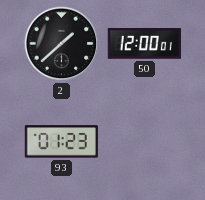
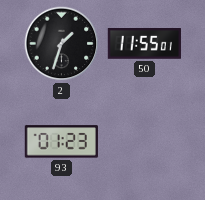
2: 1:38 -> 1:33
50: 12:00 -> 11:55
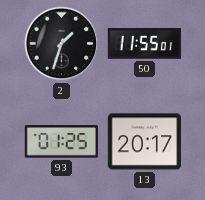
93: 01:23 -> 01:25
13: none -> 20:17
